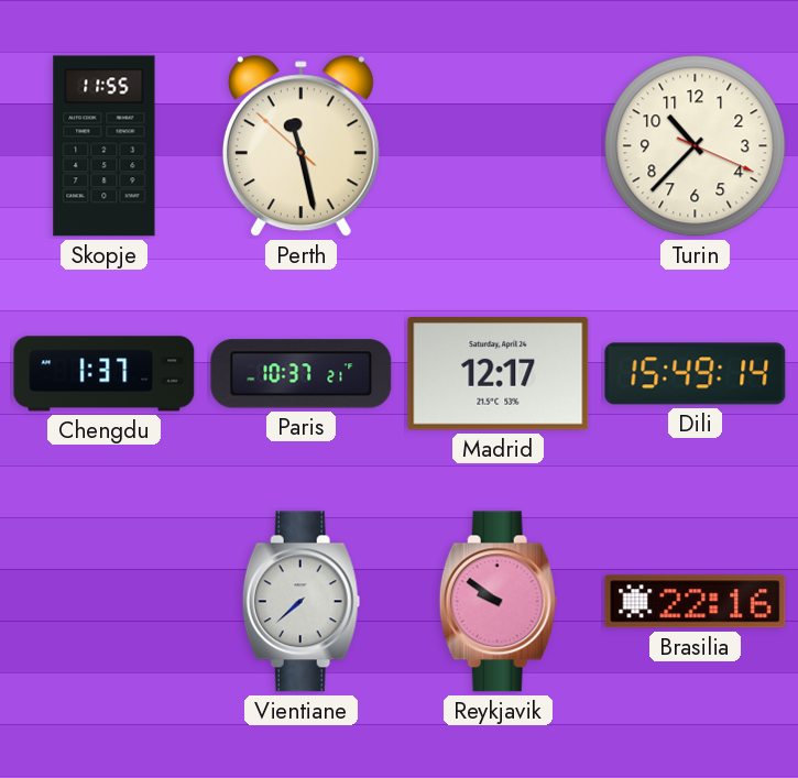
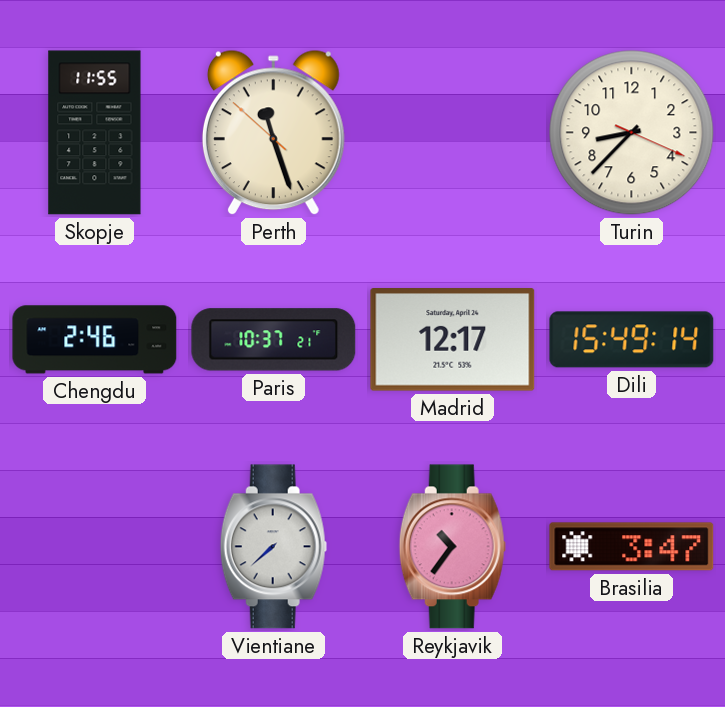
Perth: 11:27 -> 11:26
Turin: 10:37 -> 8:37
Chengdu: 1:37 -> 2:46
Reykjavik: 9:51 -> 10:36
Brasilia: 22:16 -> 3:47
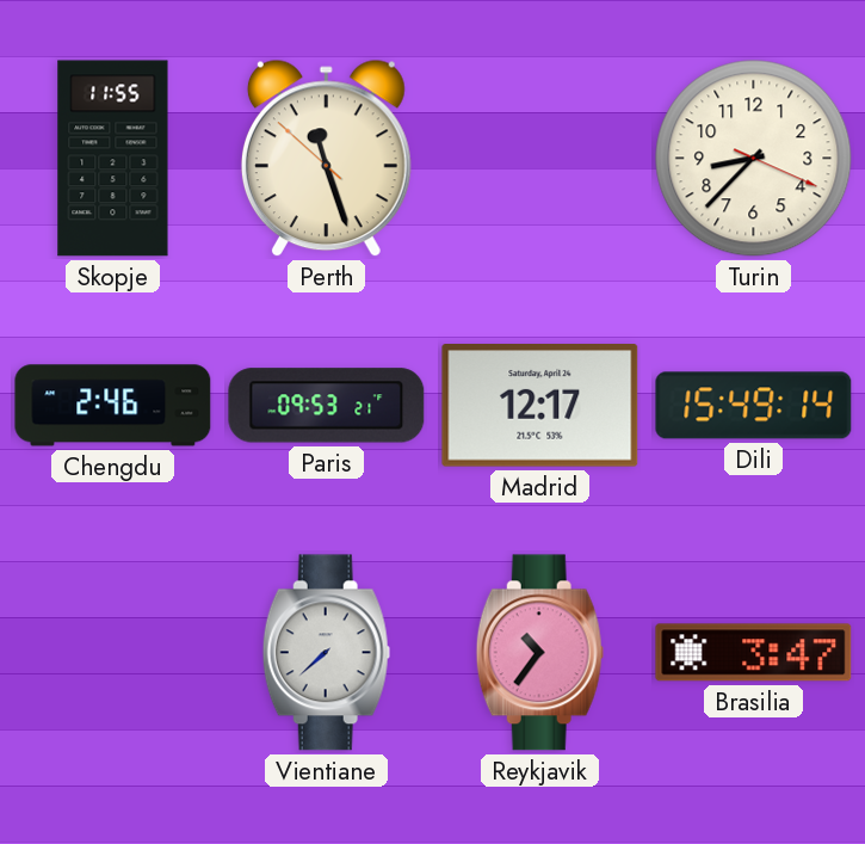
Paris: 10:37 -> 09:53
